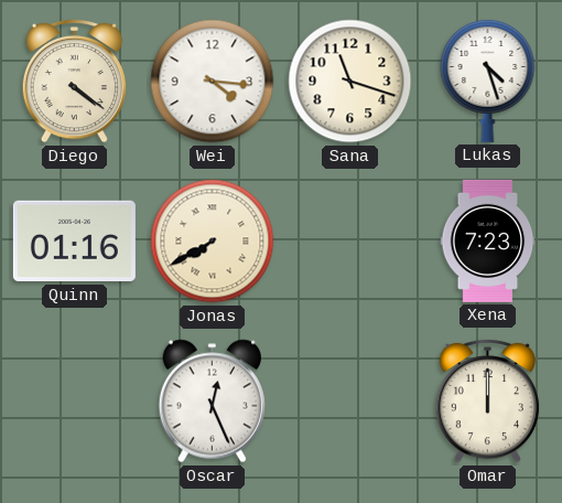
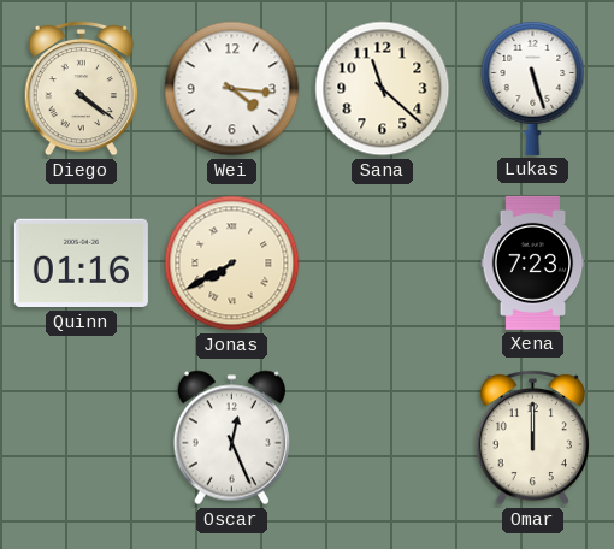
Sana: 11:18 -> 11:22
Lukas: 4:27 -> 5:27
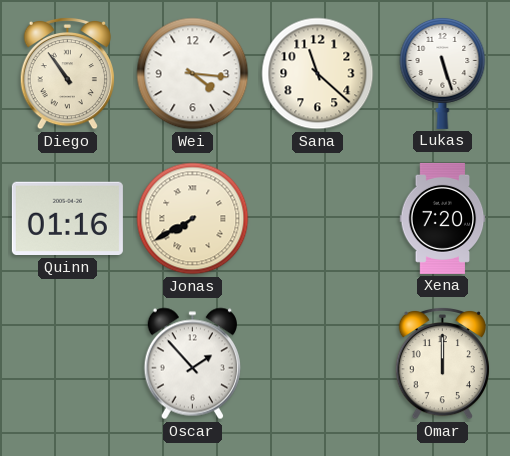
Diego: 4:21 -> 10:54
Xena: 7:23 -> 7:20
Oscar: 12:26 -> 1:53
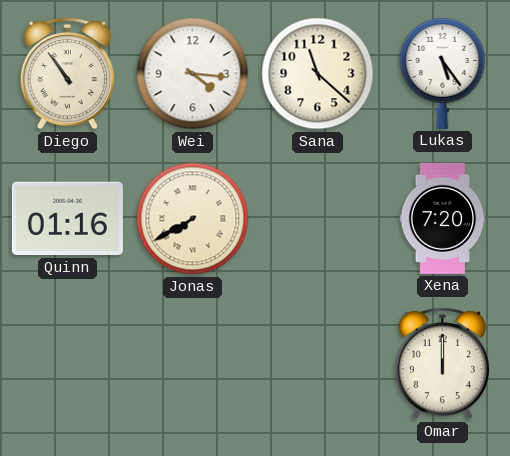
Lukas: 5:27 -> 5:24
Oscar: 1:53 -> none
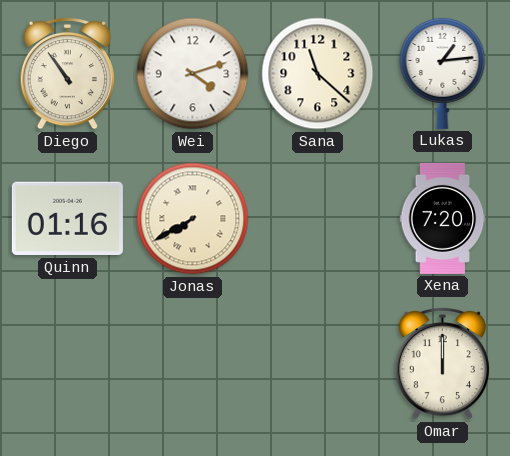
Wei: 4:16 -> 4:12
Lukas: 5:24 -> 1:14
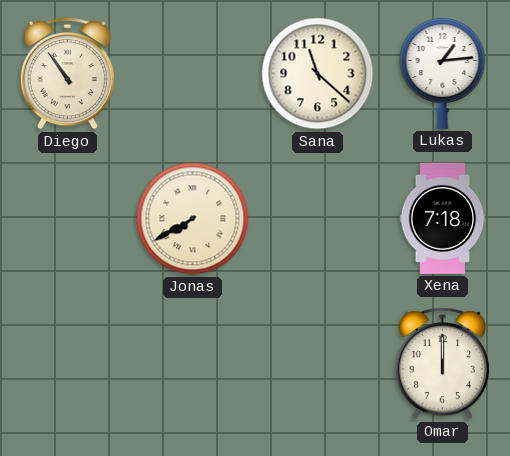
Wei: 4:12 -> none
Quinn: 01:16 -> none
Xena: 7:20 -> 7:18
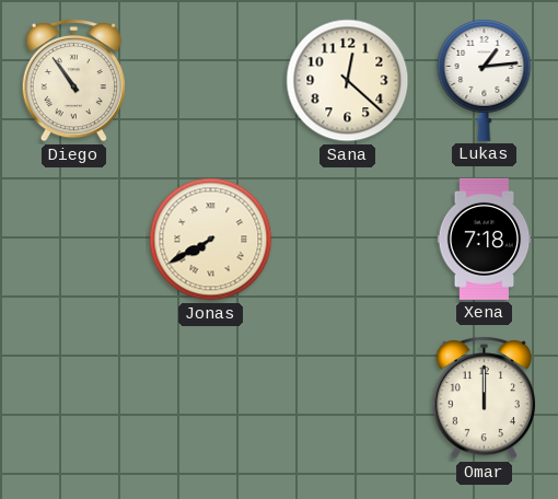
Sana: 11:22 -> 12:22
